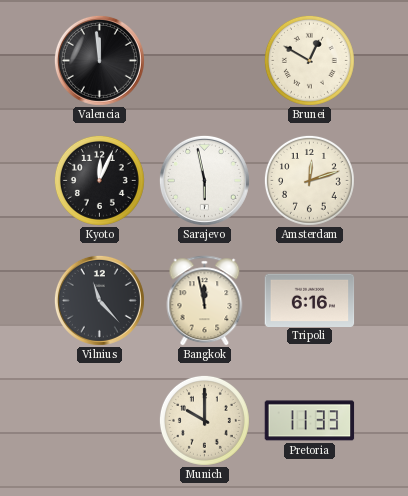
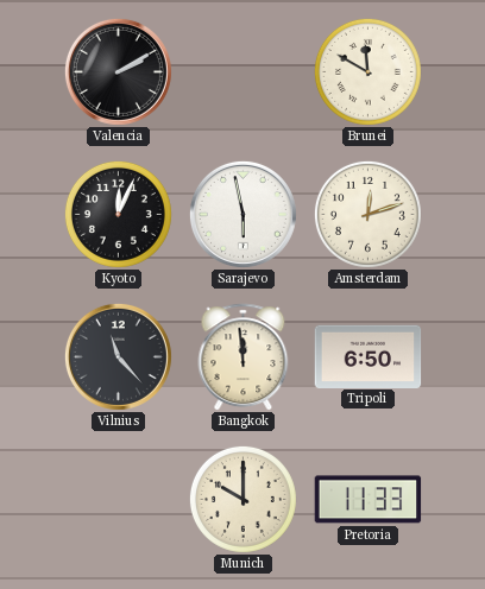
Valencia: 11:59 -> 2:10
Brunei: 12:50 -> 11:50
Bangkok: 11:58 -> 11:59
Tripoli: 6:16 -> 6:50
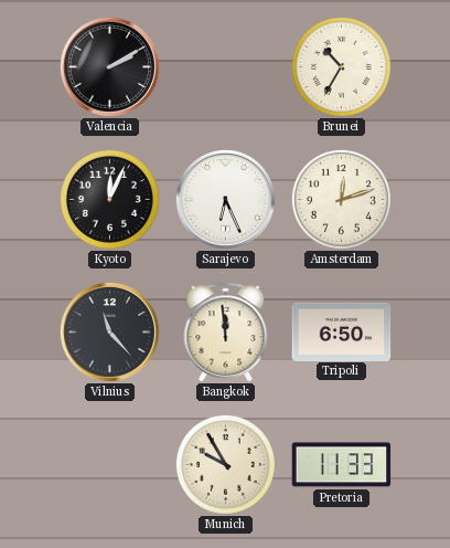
Brunei: 11:50 -> 10:35
Sarajevo: 5:58 -> 6:26
Munich: 10:00 -> 9:55
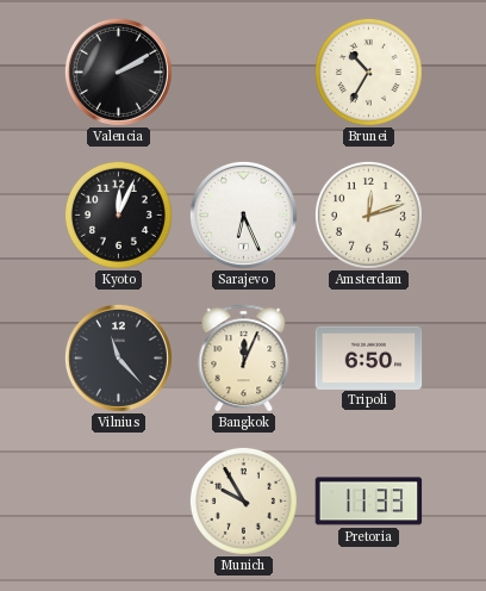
Bangkok: 11:59 -> 12:04
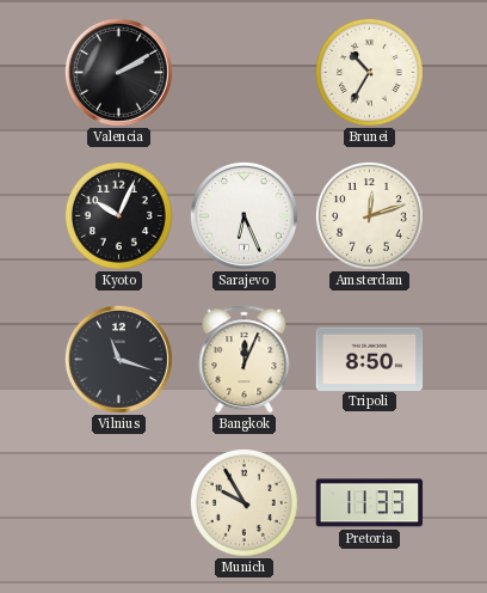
Kyoto: 12:04 -> 10:04
Vilnius: 11:23 -> 11:18
Tripoli: 6:50 -> 8:50
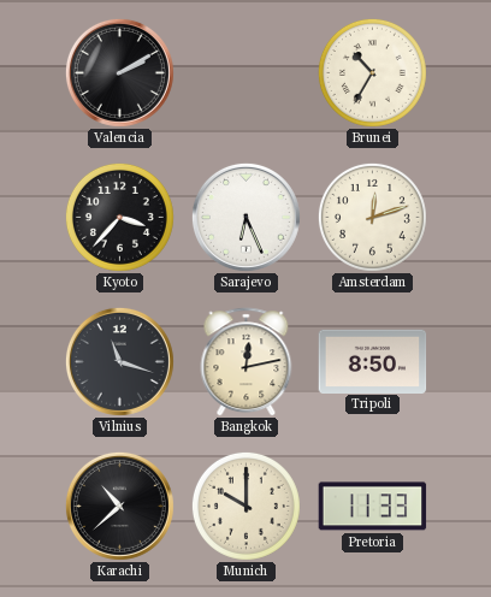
Kyoto: 10:04 -> 3:37
Bangkok: 12:04 -> 12:13
Karachi: none -> 10:38
Munich: 9:55 -> 10:00
